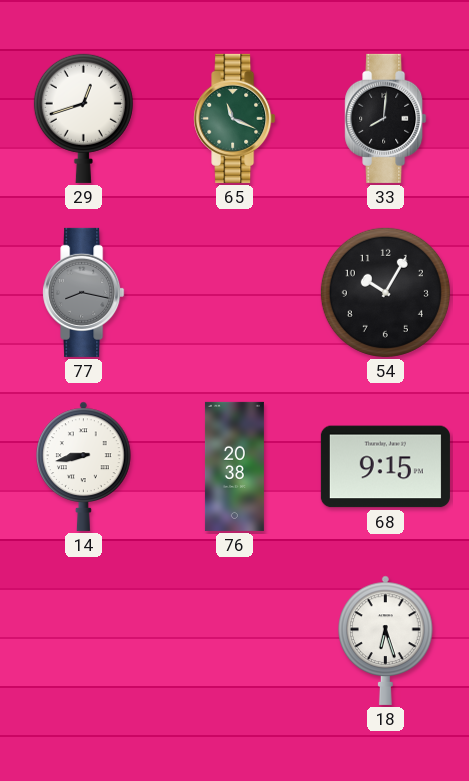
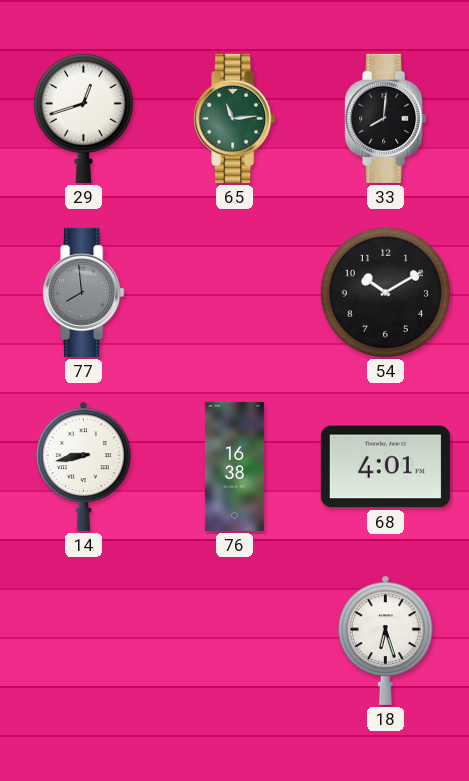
65: 11:19 -> 11:14
77: 8:17 -> 7:59
54: 10:05 -> 10:10
76: 20:38 -> 16:38
68: 9:15 -> 4:01
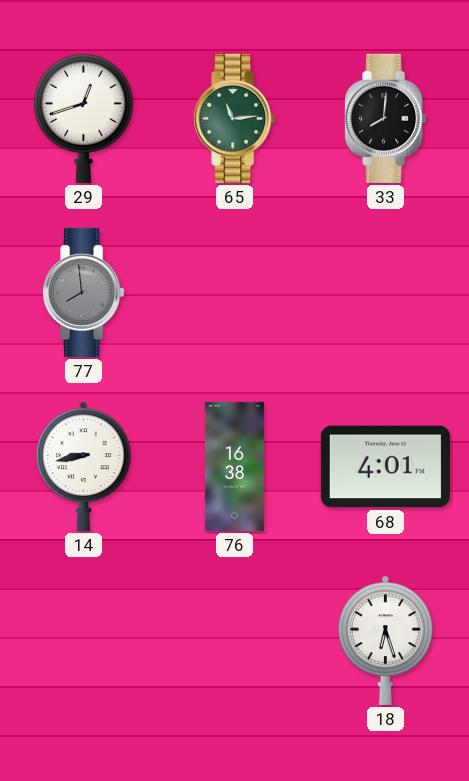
54: 10:10 -> none
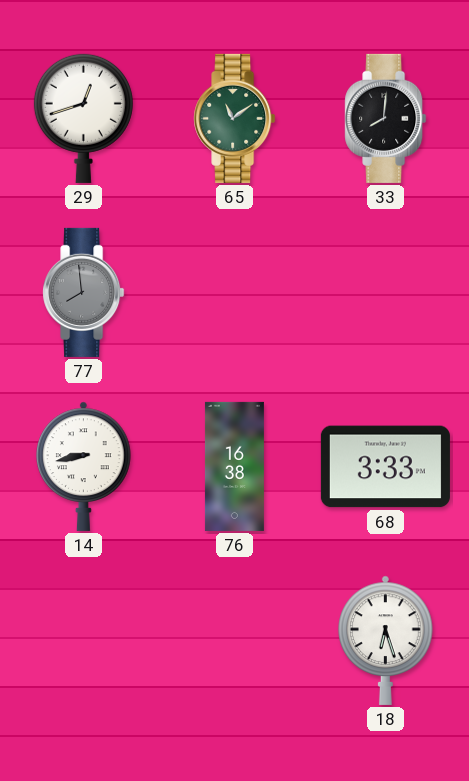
65: 11:14 -> 11:09
68: 4:01 -> 3:33
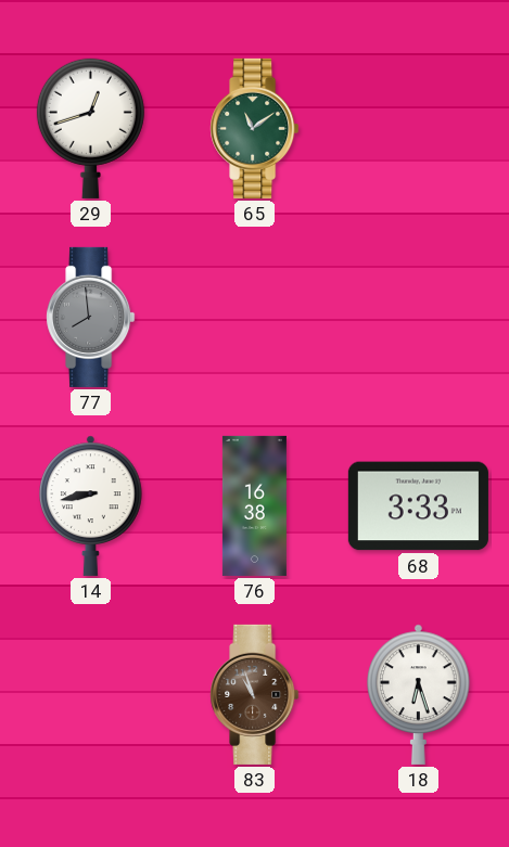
33: 8:01 -> none
83: none -> 10:57
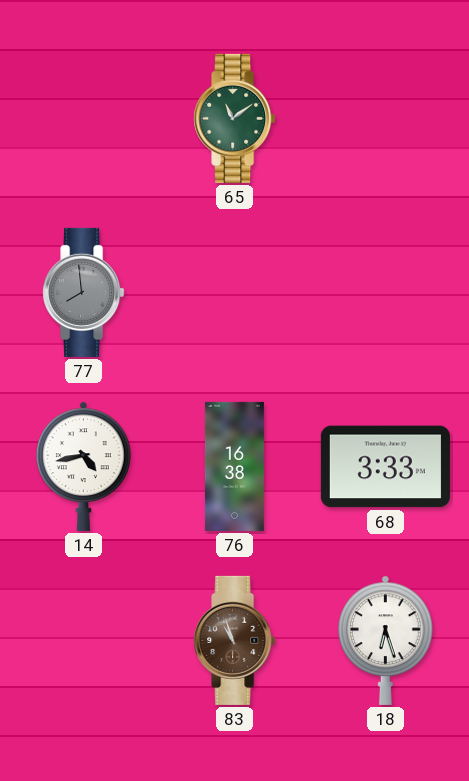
29: 12:42 -> none
14: 8:43 -> 4:43
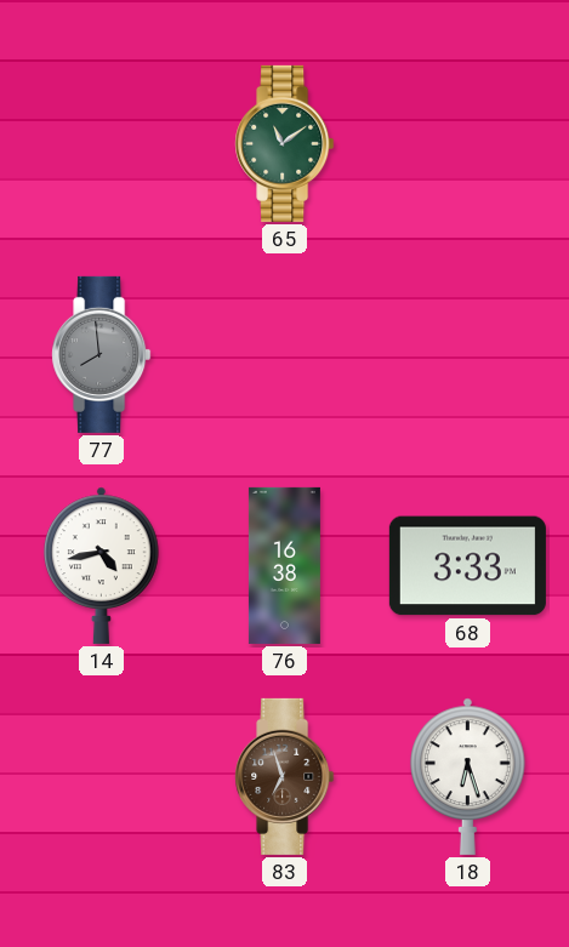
83: 10:57 -> 6:57
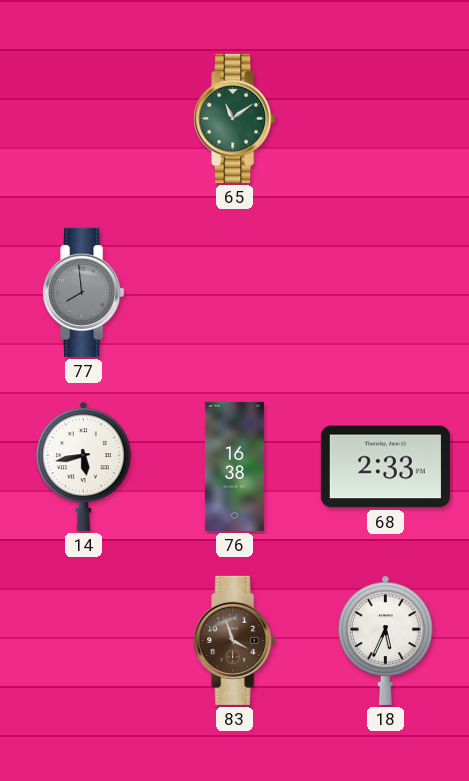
14: 4:43 -> 5:43
68: 3:33 -> 2:33
83: 6:57 -> 3:57
18: 6:27 -> 5:34
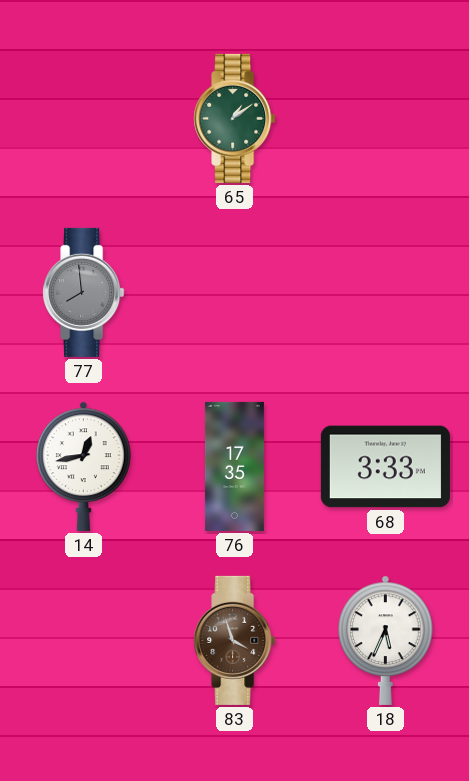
65: 11:09 -> 1:09
14: 5:43 -> 12:43
76: 16:38 -> 17:35
68: 2:33 -> 3:33
